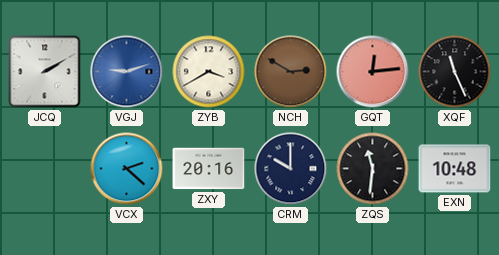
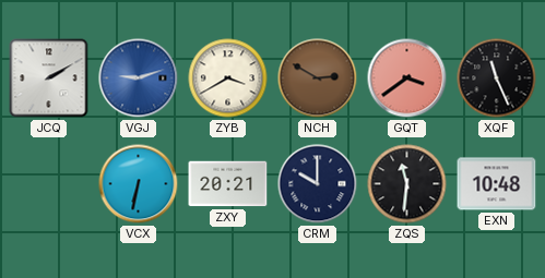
GQT: 12:14 -> 3:39
VCX: 2:22 -> 6:32
ZXY: 20:16 -> 20:21
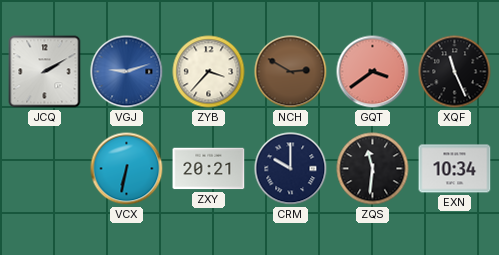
ZYB: 3:40 -> 3:37
EXN: 10:48 -> 10:34
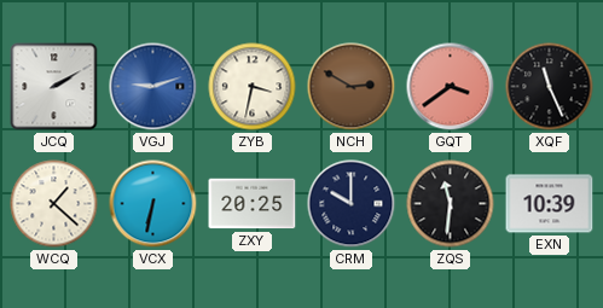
ZYB: 3:37 -> 3:32
WCQ: none -> 1:22
ZXY: 20:21 -> 20:25
EXN: 10:34 -> 10:39
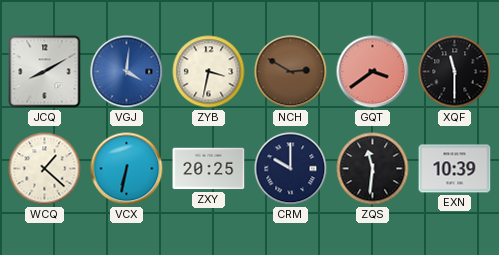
JCQ: 2:10 -> 8:10
VGJ: 9:12 -> 4:01
XQF: 11:26 -> 11:30
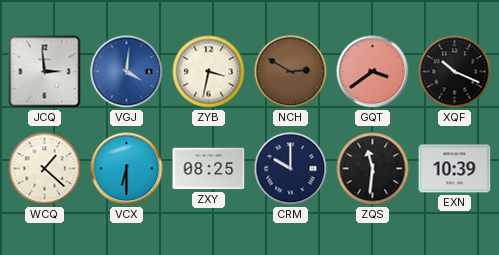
JCQ: 8:10 -> 2:59
XQF: 11:30 -> 10:19
VCX: 6:32 -> 6:30
ZXY: 20:25 -> 08:25
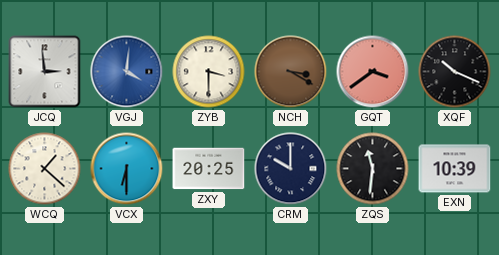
ZYB: 3:32 -> 3:30
NCH: 2:50 -> 3:20
ZXY: 08:25 -> 20:25
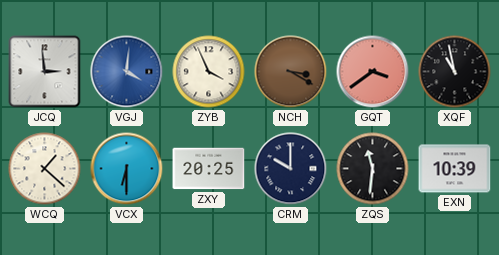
ZYB: 3:30 -> 3:56
XQF: 10:19 -> 10:58
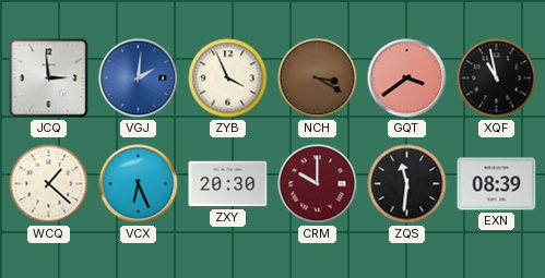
VGJ: 4:01 -> 2:01
VCX: 6:30 -> 6:26
ZXY: 20:25 -> 20:30
CRM dial: navy -> burgundy
EXN: 10:39 -> 08:39
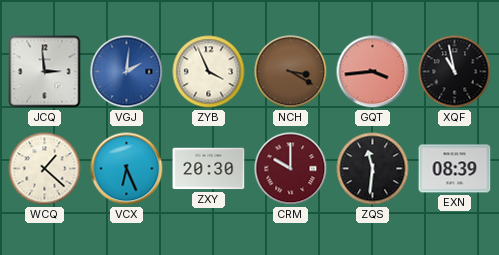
GQT: 3:39 -> 3:44
